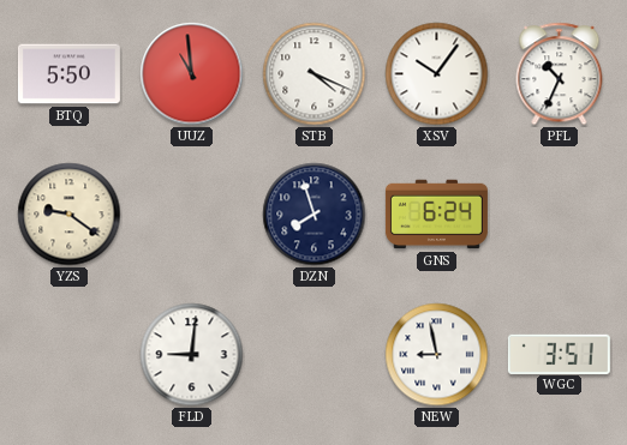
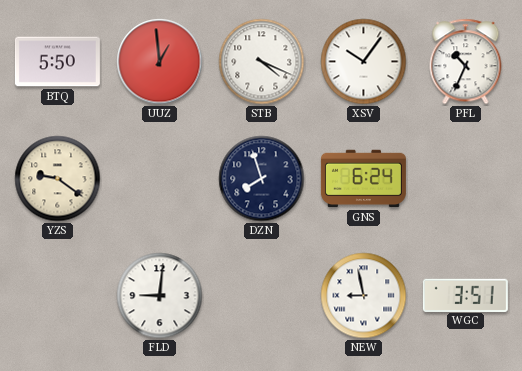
UUZ: 10:59 -> 12:59
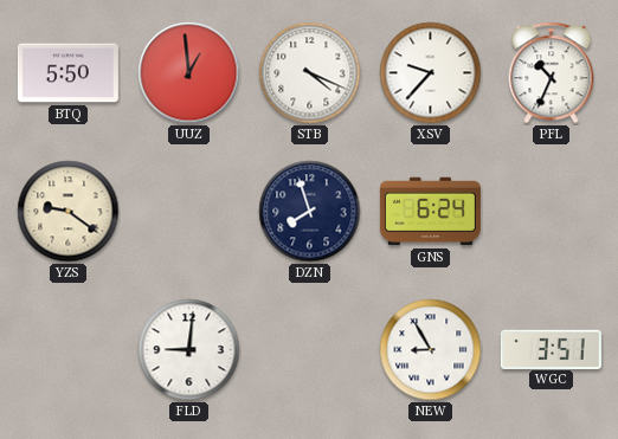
XSV: 10:06 -> 9:37
NEW: 8:58 -> 8:55
